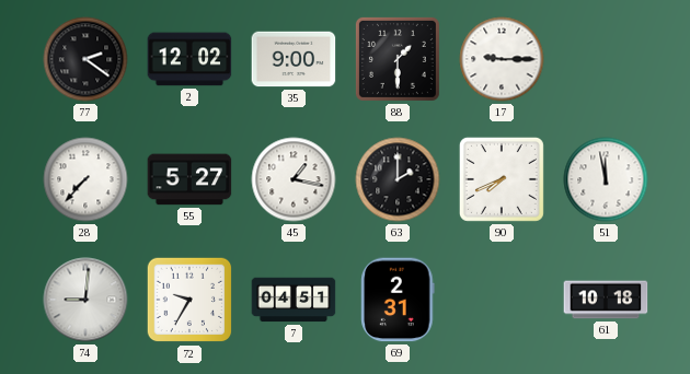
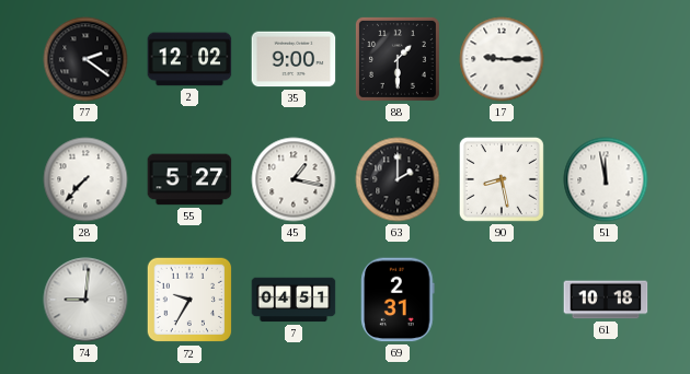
90: 7:41 -> 8:28
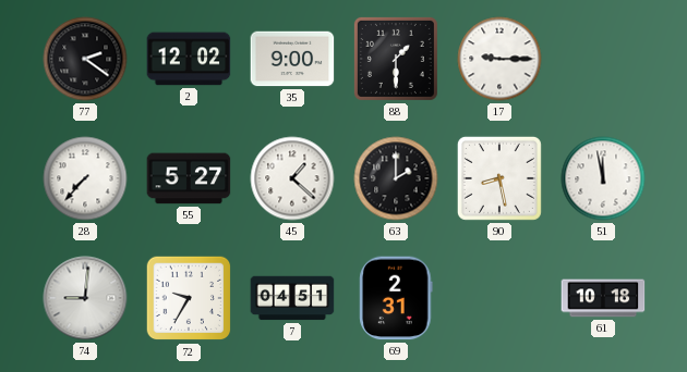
45: 1:17 -> 1:22
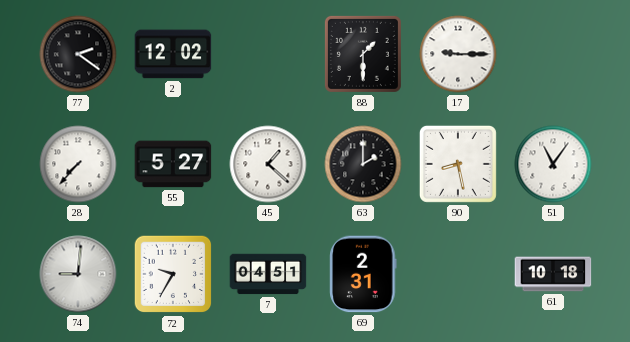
35: 9:00 -> none
51: 11:58 -> 11:06
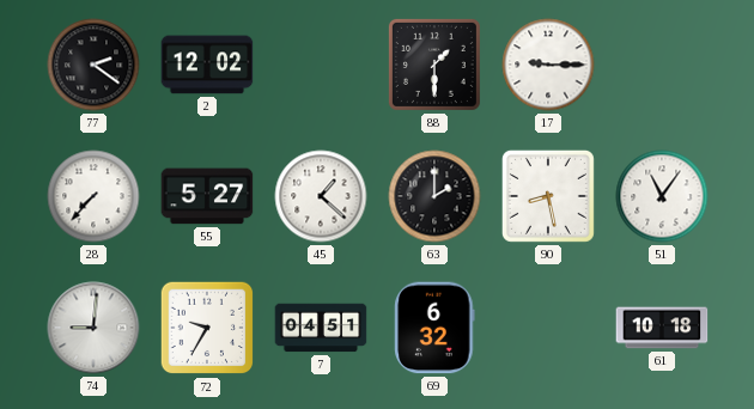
69: 2:31 -> 6:32
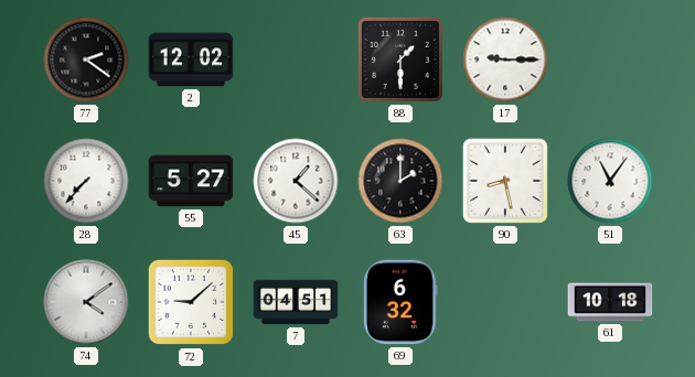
74: 9:01 -> 4:09
72: 9:35 -> 9:08
